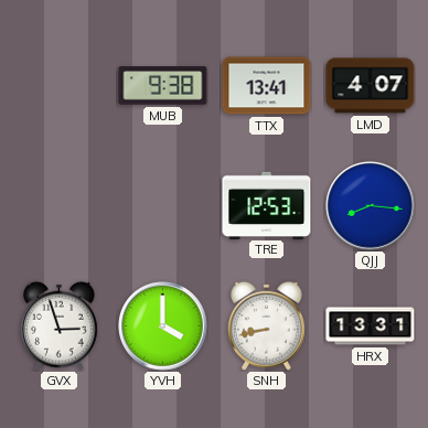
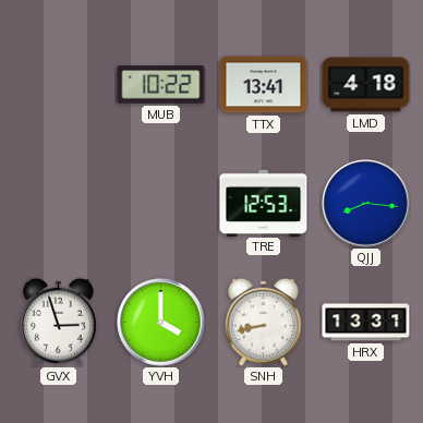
MUB: 9:38 -> 10:22
LMD: 4:07 -> 4:18
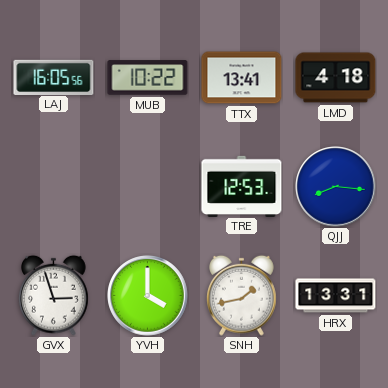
LAJ: none -> 16:05
SNH: 8:43 -> 1:43
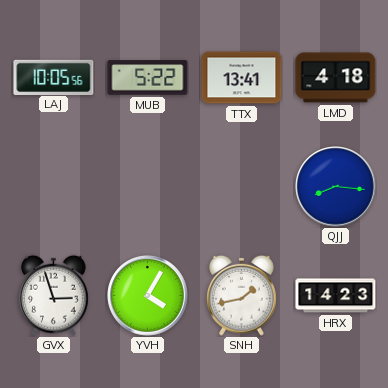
LAJ: 16:05 -> 10:05
MUB: 10:22 -> 5:22
TRE: 12:53 -> none
YVH: 4:00 -> 4:05
HRX: 13:31 -> 14:23
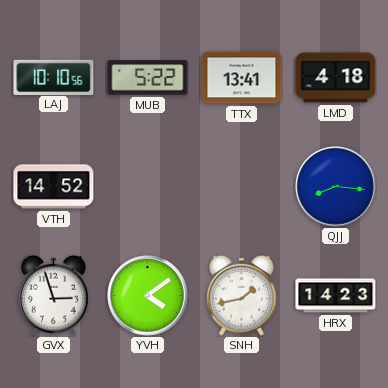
LAJ: 10:05 -> 10:10
VTH: none -> 14:52
YVH: 4:05 -> 4:09
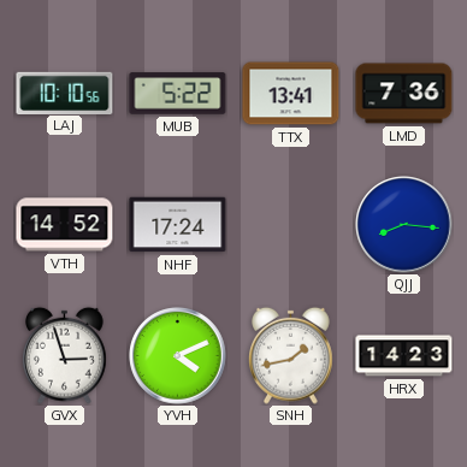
LMD: 4:18 -> 7:36
NHF: none -> 17:24
YVH: 4:09 -> 4:11
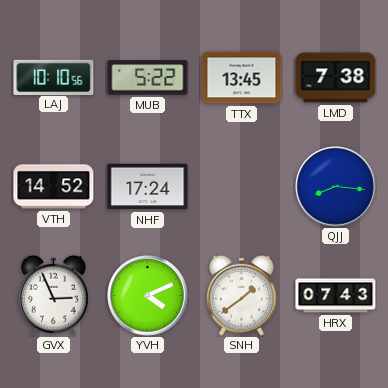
TTX: 13:41 -> 13:45
LMD: 7:36 -> 7:38
GVX: 2:57 -> 2:56
SNH: 1:43 -> 1:39
HRX: 14:23 -> 07:43
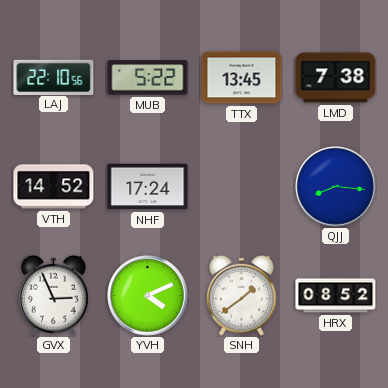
LAJ: 10:10 -> 22:10
HRX: 07:43 -> 08:52
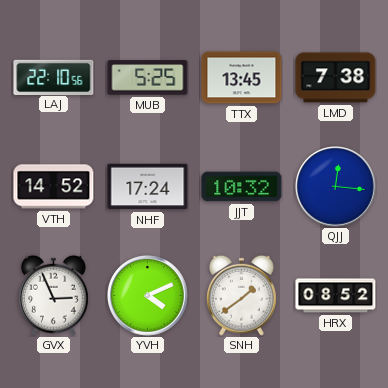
MUB: 5:22 -> 5:25
JJT: none -> 10:32
QJJ: 8:16 -> 12:16
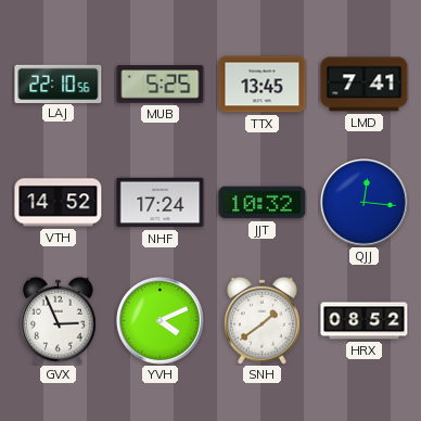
LMD: 7:38 -> 7:41
